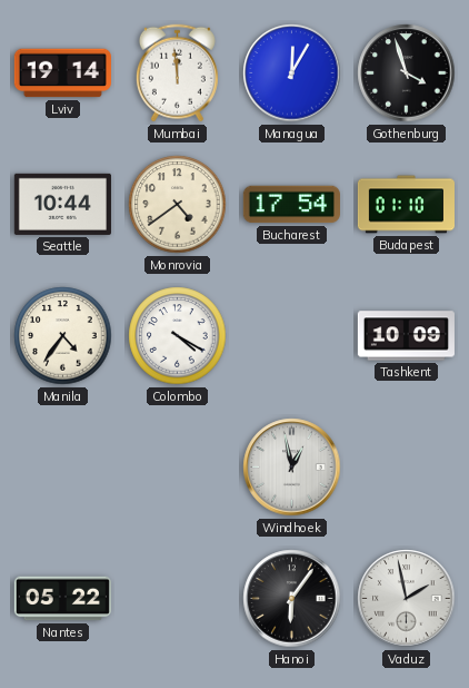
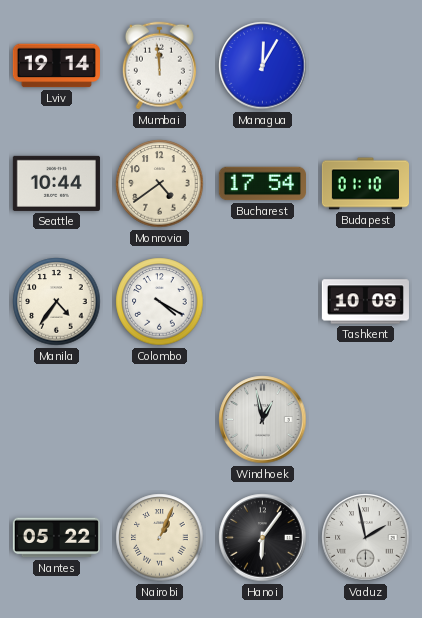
Gothenburg: 3:57 -> none
Nairobi: none -> 1:04
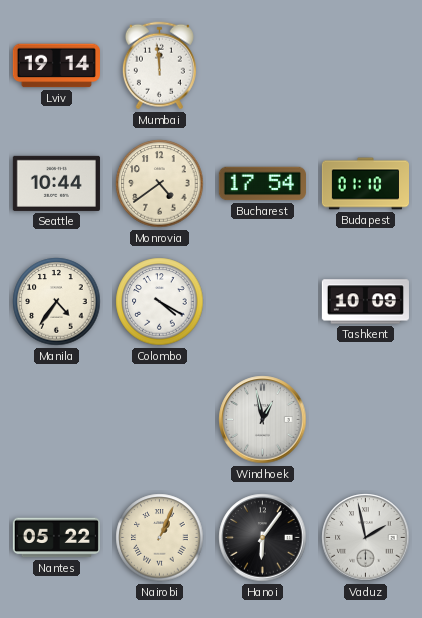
Managua: 12:05 -> none
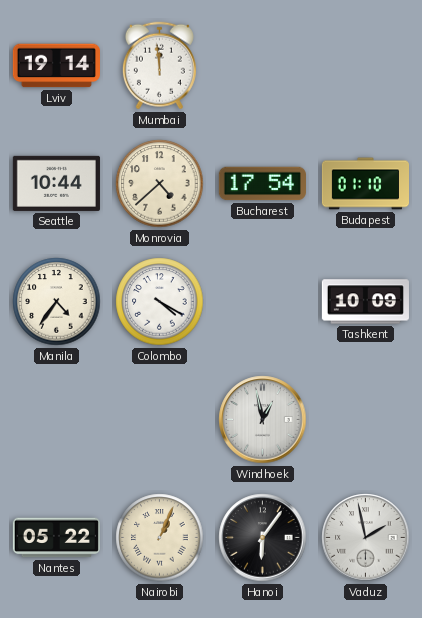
Monrovia: 4:39 -> 4:38
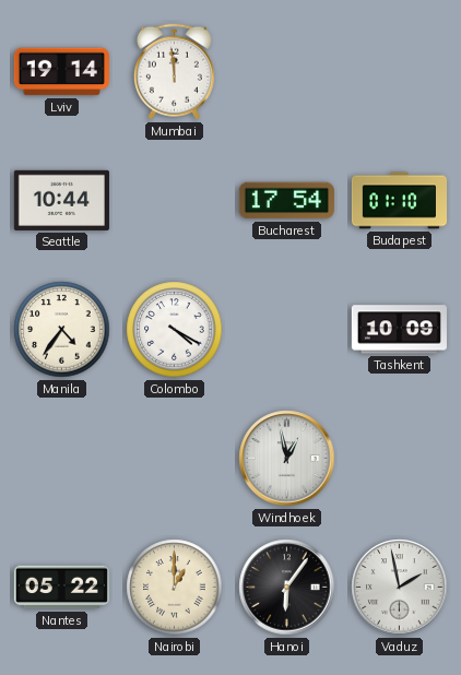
Monrovia: 4:38 -> none
Nairobi: 1:04 -> 1:00
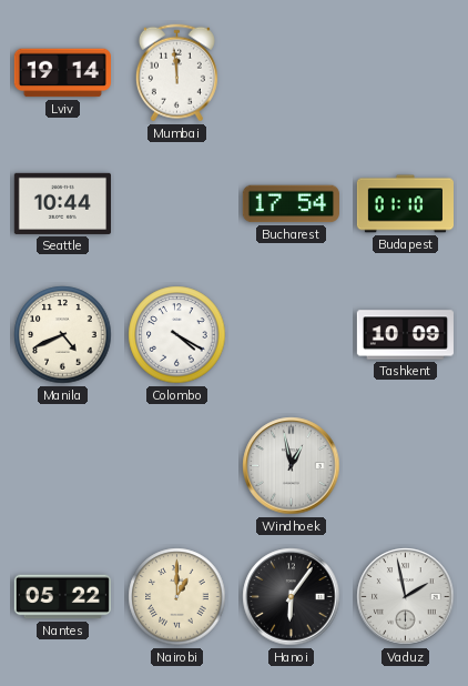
Manila: 4:36 -> 4:41
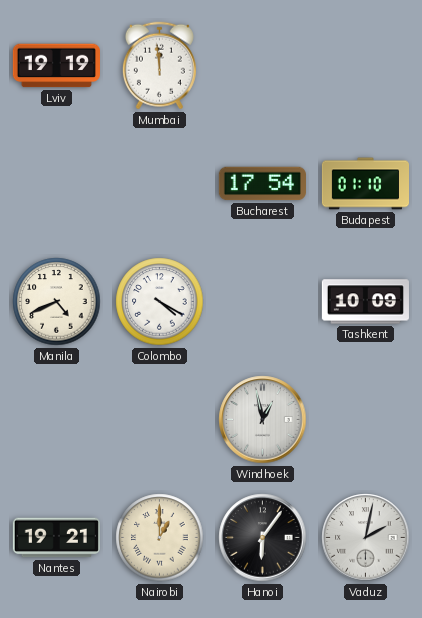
Lviv: 19:14 -> 19:19
Seattle: 10:44 -> none
Nantes: 05:22 -> 19:21
Vaduz: 1:58 -> 2:02
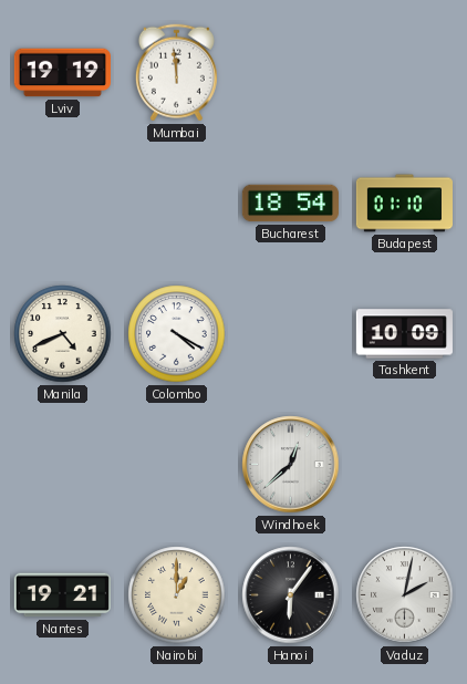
Bucharest: 17:54 -> 18:54
Windhoek: 12:58 -> 12:38
